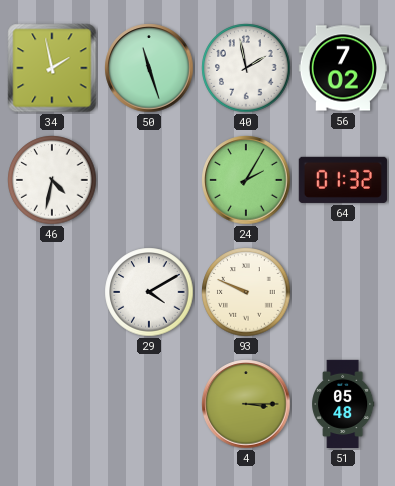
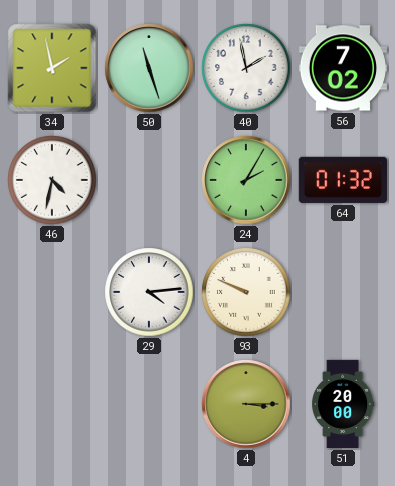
29: 4:10 -> 4:14
51: 05:48 -> 20:00
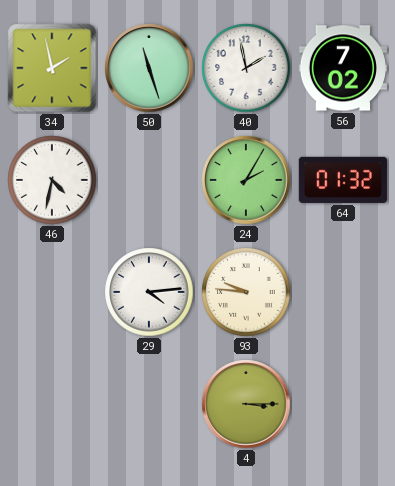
93: 9:49 -> 9:46
51: 20:00 -> none
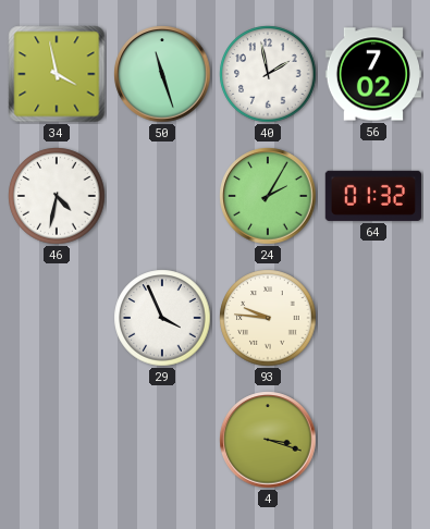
34: 1:58 -> 3:58
29: 4:14 -> 3:56
4: 3:15 -> 3:18
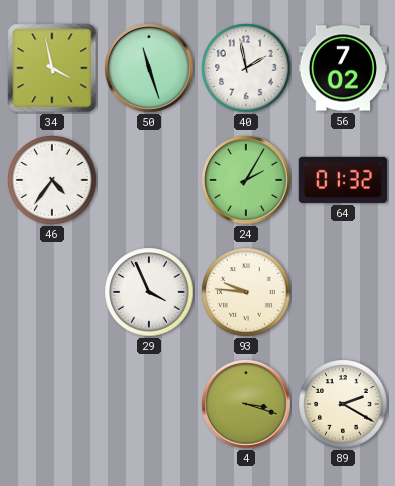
46: 4:32 -> 4:36
89: none -> 2:20
